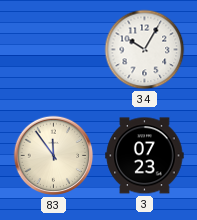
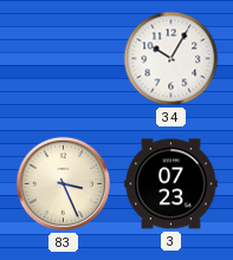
83: 11:54 -> 3:26
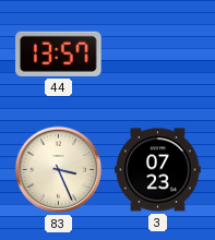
44: none -> 13:57
34: 10:05 -> none
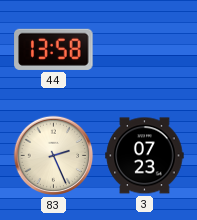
44: 13:57 -> 13:58
83: 3:26 -> 2:26
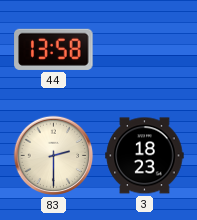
83: 2:26 -> 2:30
3: 07:23 -> 18:23
